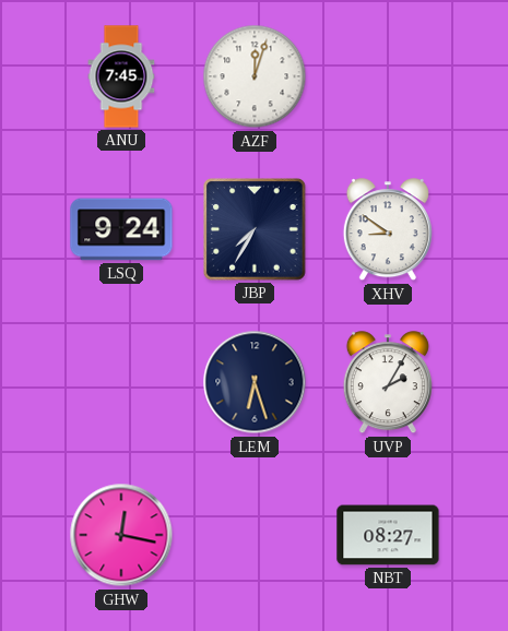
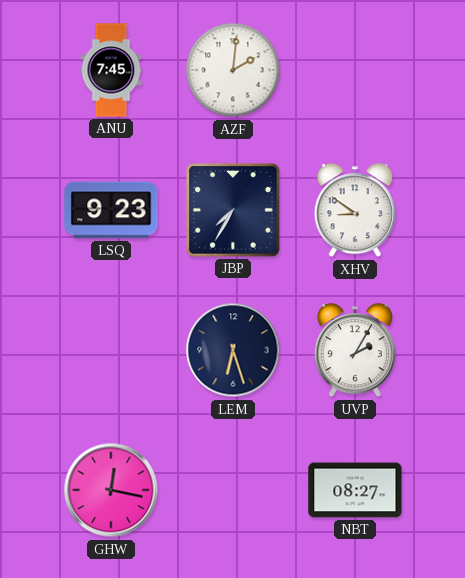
AZF: 12:03 -> 2:01
LSQ: 9:24 -> 9:23
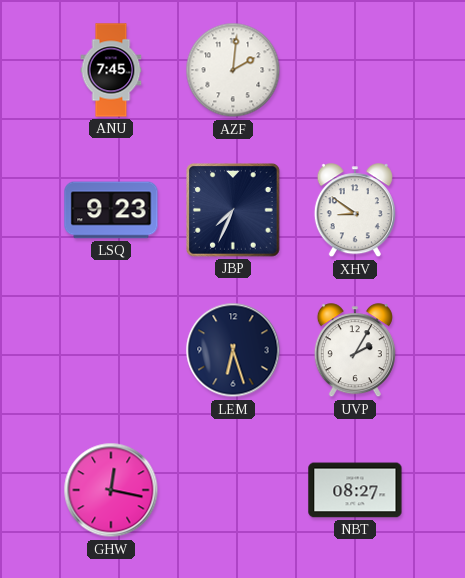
JBP: 7:35 -> 7:34
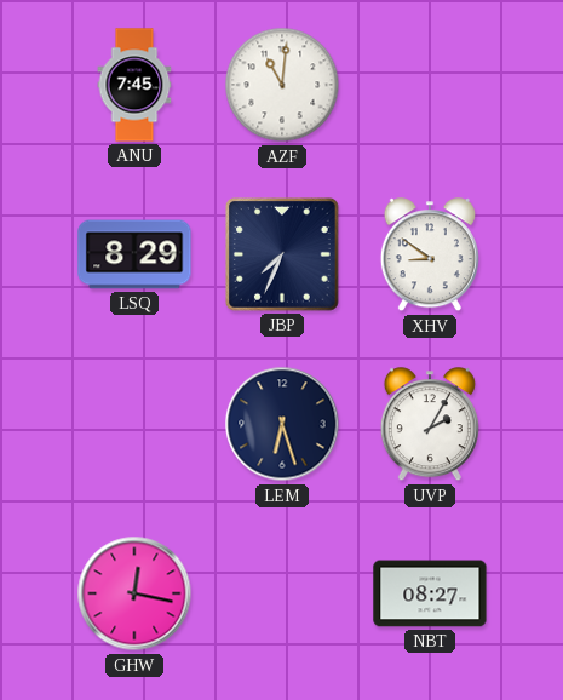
AZF: 2:01 -> 11:01
LSQ: 9:23 -> 8:29
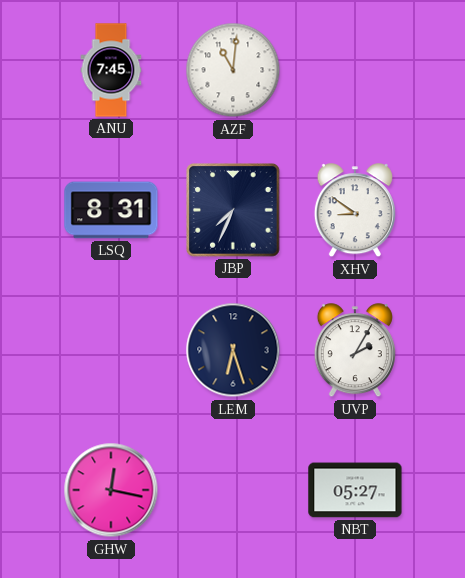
LSQ: 8:29 -> 8:31
NBT: 08:27 -> 05:27
